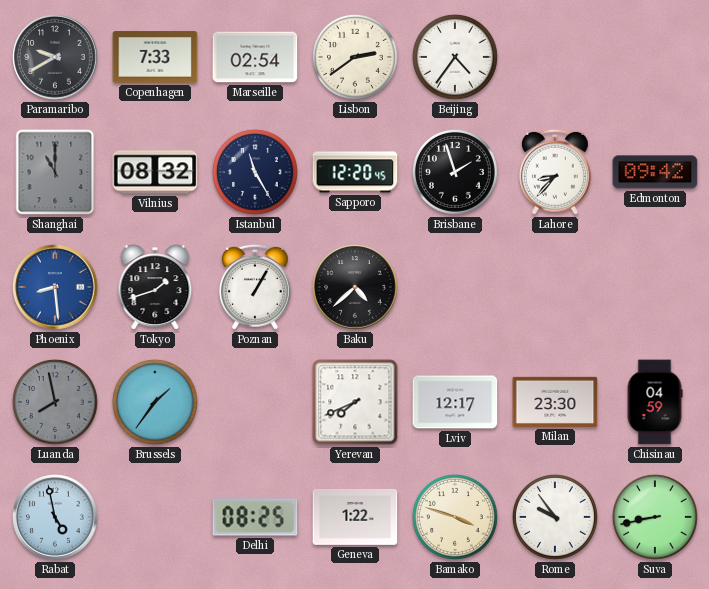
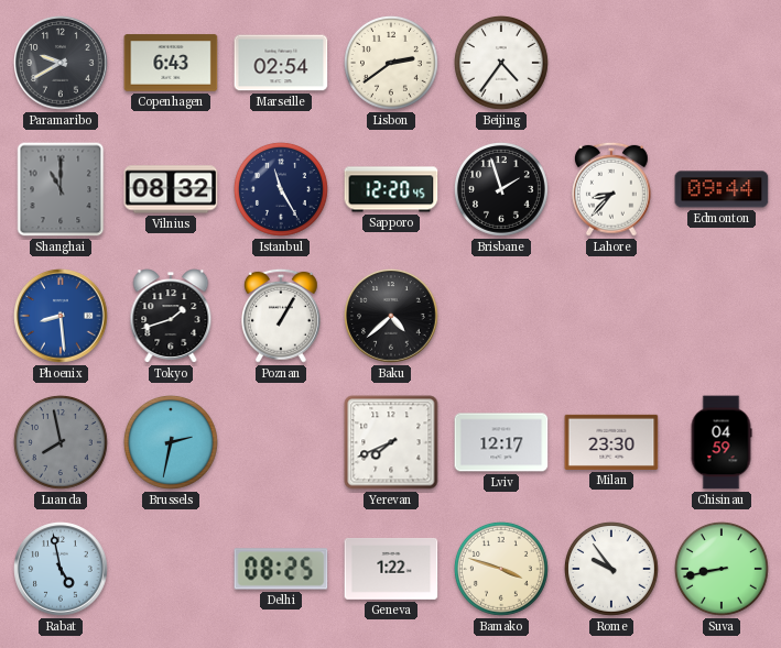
Copenhagen: 7:33 -> 6:43
Edmonton: 09:42 -> 09:44
Brussels: 1:36 -> 2:32
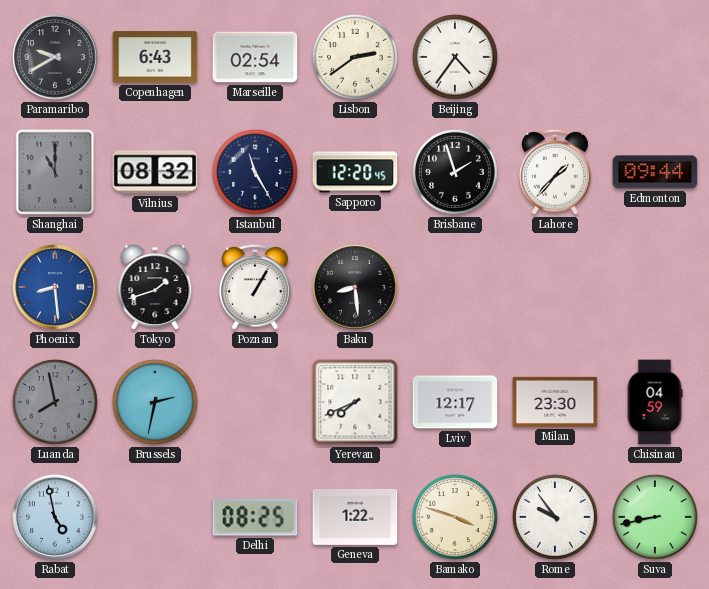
Lahore: 8:37 -> 1:37
Baku: 4:38 -> 8:29
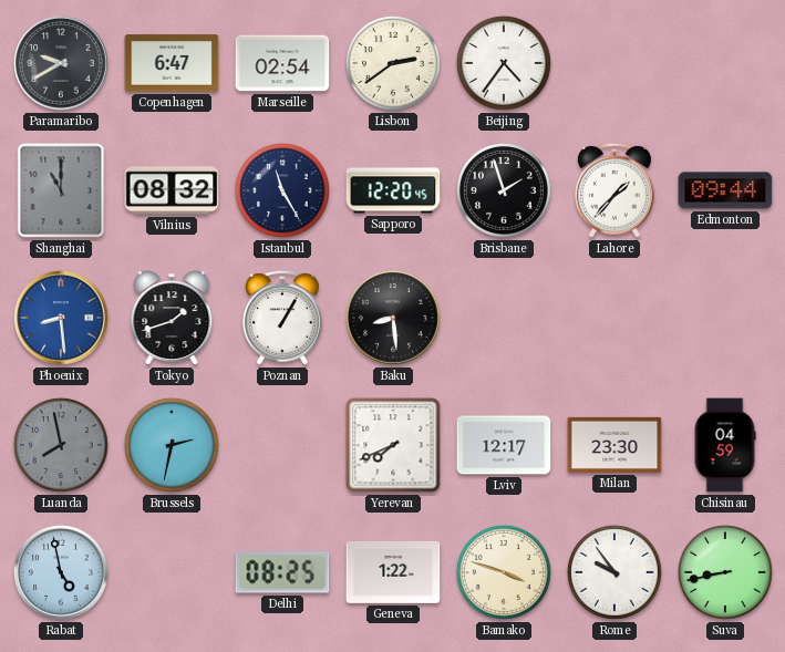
Copenhagen: 6:43 -> 6:47
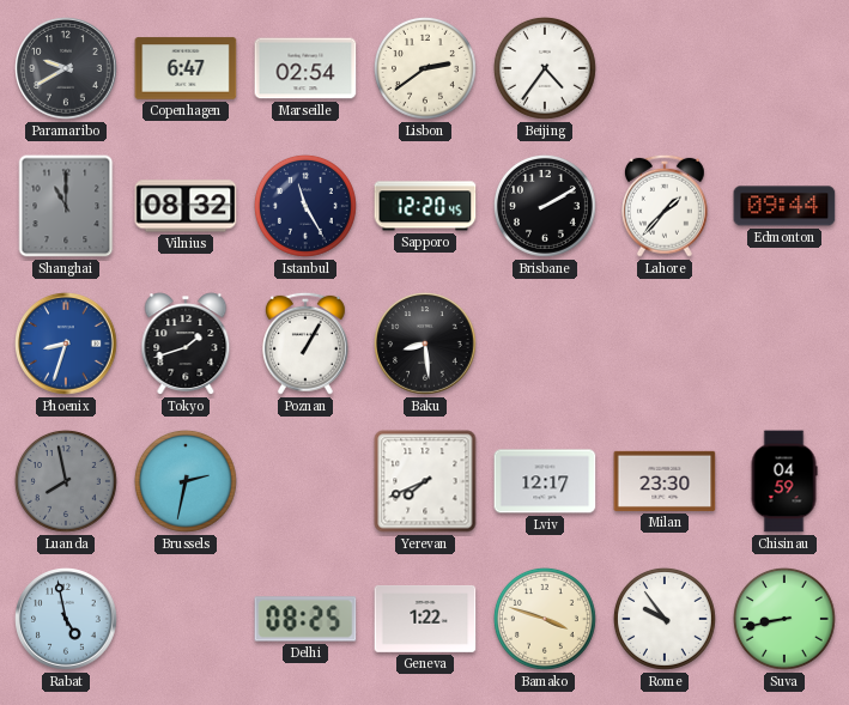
Brisbane: 1:57 -> 2:10
Phoenix: 8:29 -> 8:33
